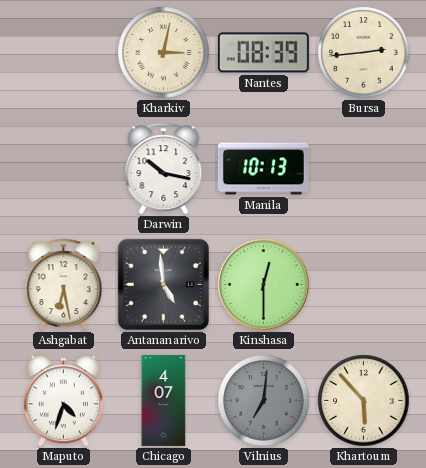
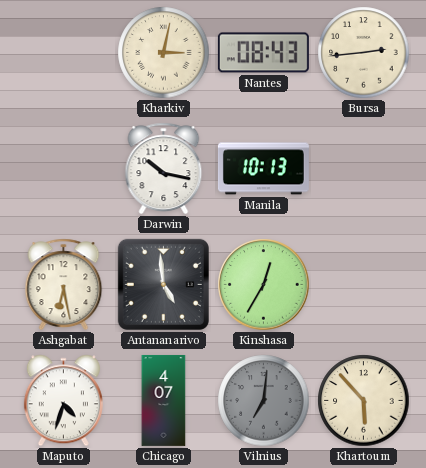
Nantes: 08:39 -> 08:43
Kinshasa: 12:30 -> 12:35
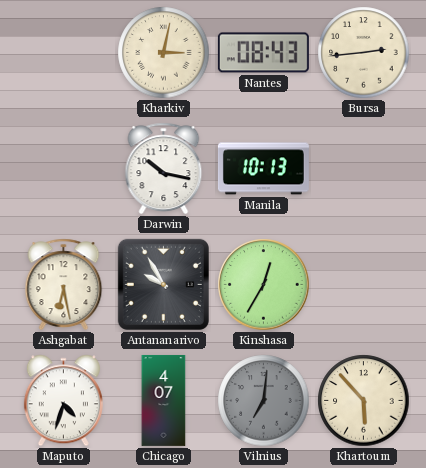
Antananarivo: 4:59 -> 9:55
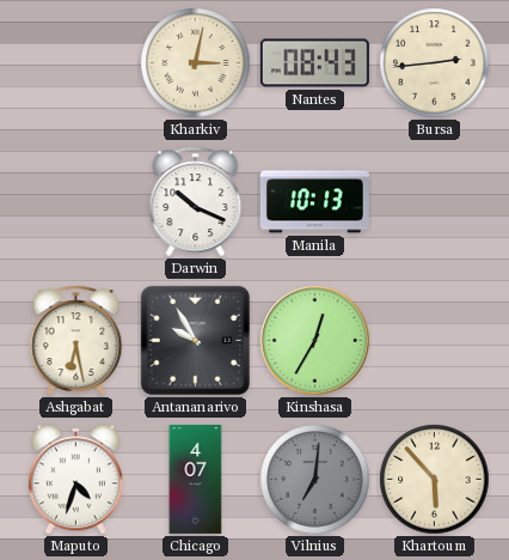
Darwin: 10:17 -> 10:19
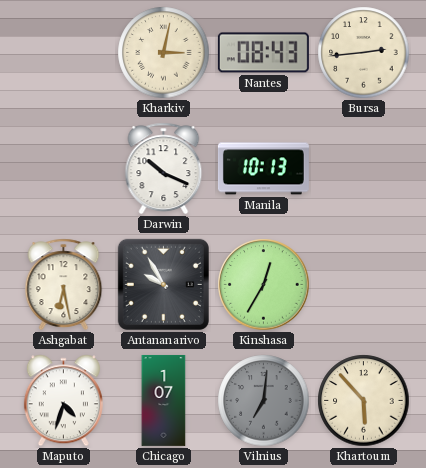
Chicago: 4:07 -> 1:07
